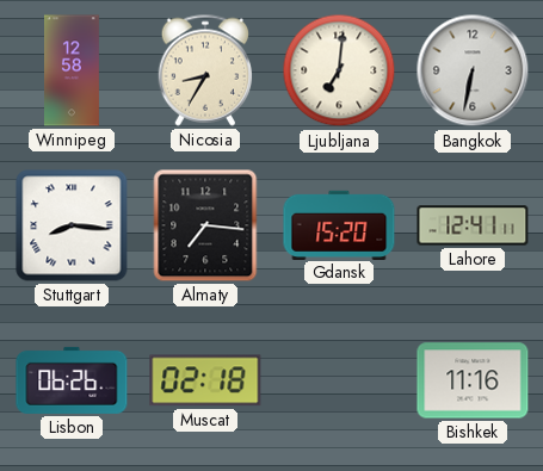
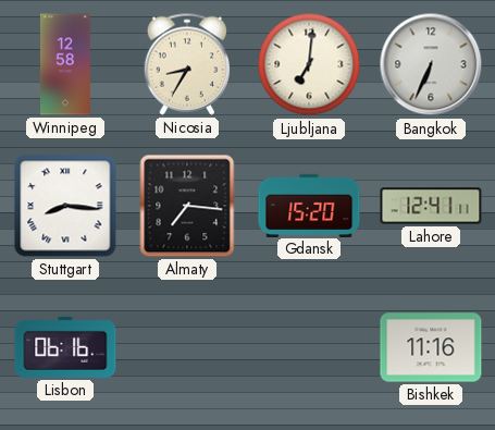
Bangkok: 6:32 -> 6:34
Lisbon: 06:26 -> 06:16
Muscat: 02:18 -> none
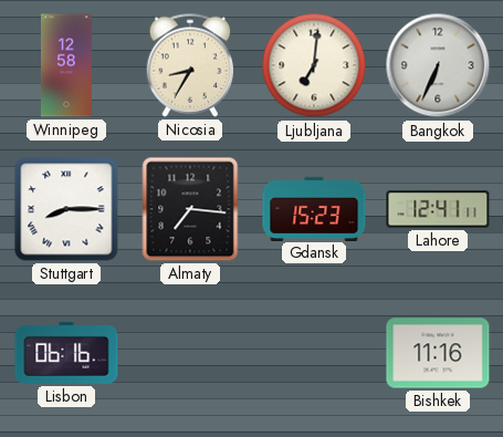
Stuttgart: 8:16 -> 8:15
Gdansk: 15:20 -> 15:23
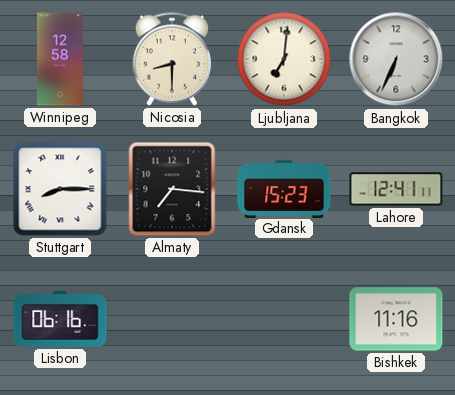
Nicosia: 8:35 -> 8:30
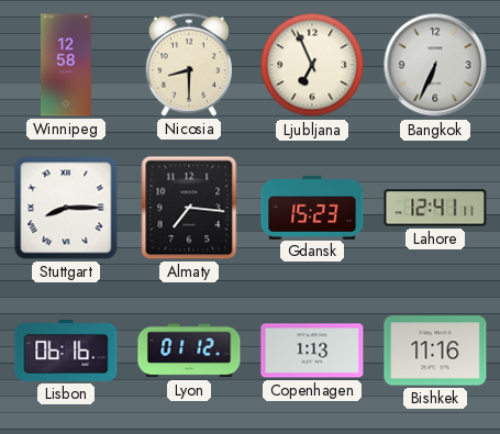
Ljubljana: 7:01 -> 6:56
Lyon: none -> 01:12
Copenhagen: none -> 1:13
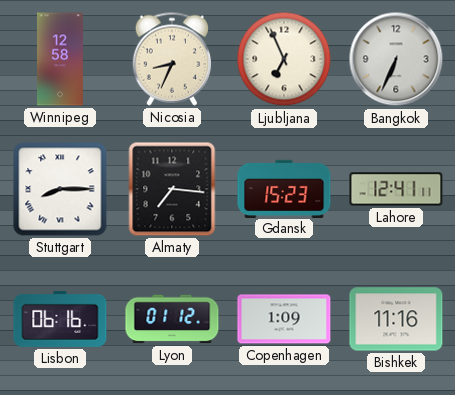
Nicosia: 8:30 -> 8:34
Copenhagen: 1:13 -> 1:09
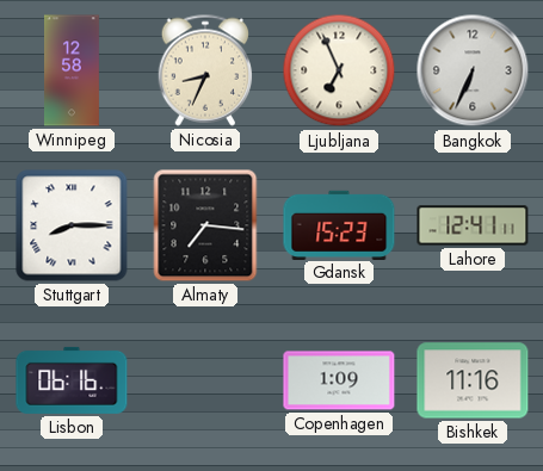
Lyon: 01:12 -> none
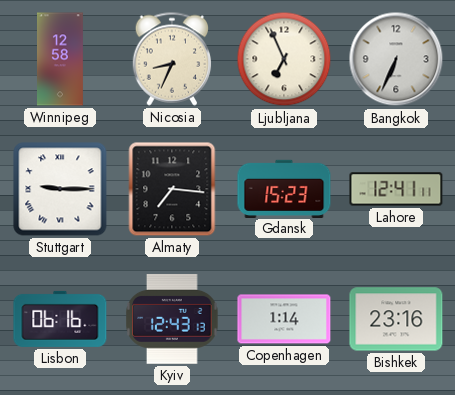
Stuttgart: 8:15 -> 9:15
Kyiv: none -> 12:43
Copenhagen: 1:09 -> 1:14
Bishkek: 11:16 -> 23:16
